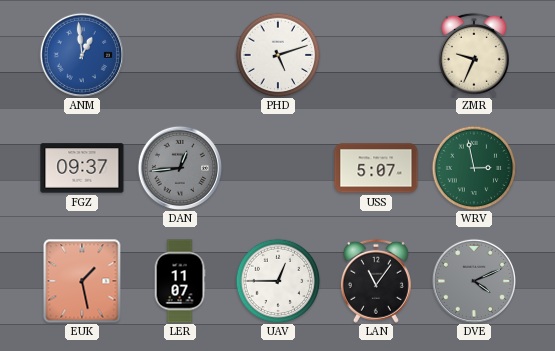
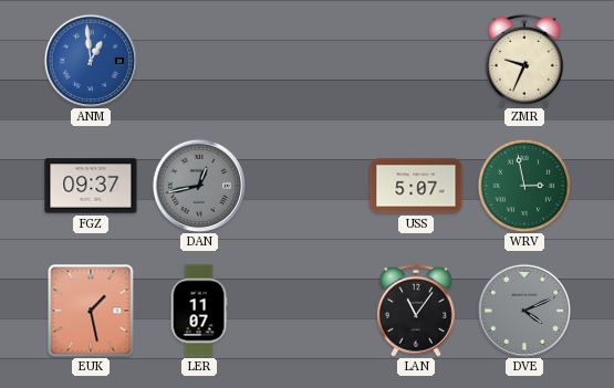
PHD: 5:12 -> none
DAN: 12:44 -> 12:43
UAV: 12:45 -> none
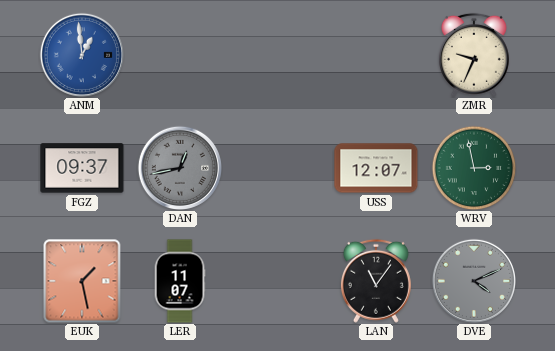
USS: 5:07 -> 12:07
